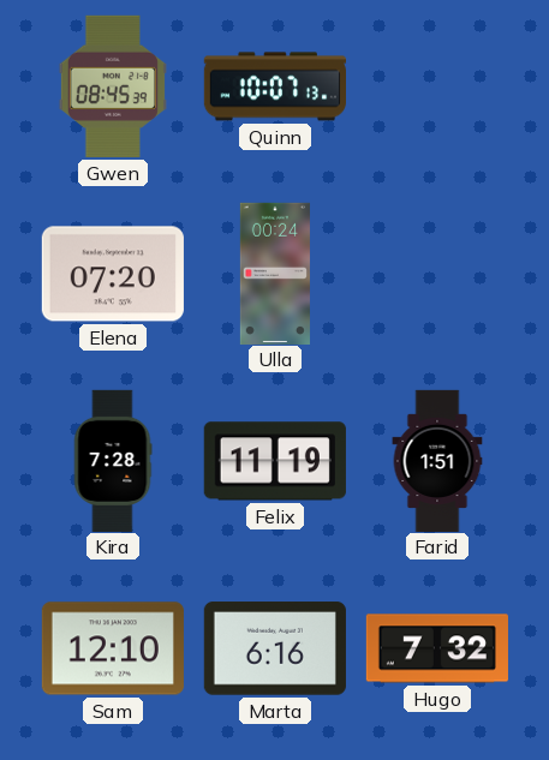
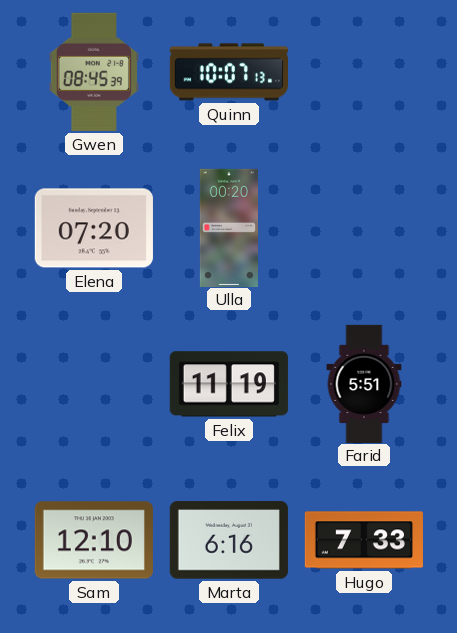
Ulla: 00:24 -> 00:20
Kira: 7:28 -> none
Farid: 1:51 -> 5:51
Hugo: 7:32 -> 7:33
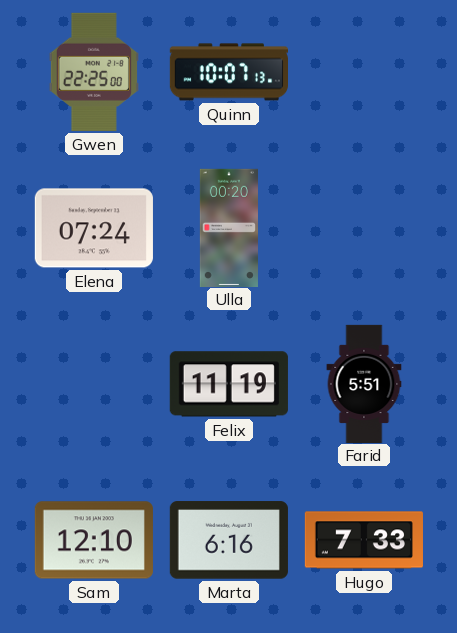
Gwen: 08:45 -> 22:25
Elena: 07:20 -> 07:24
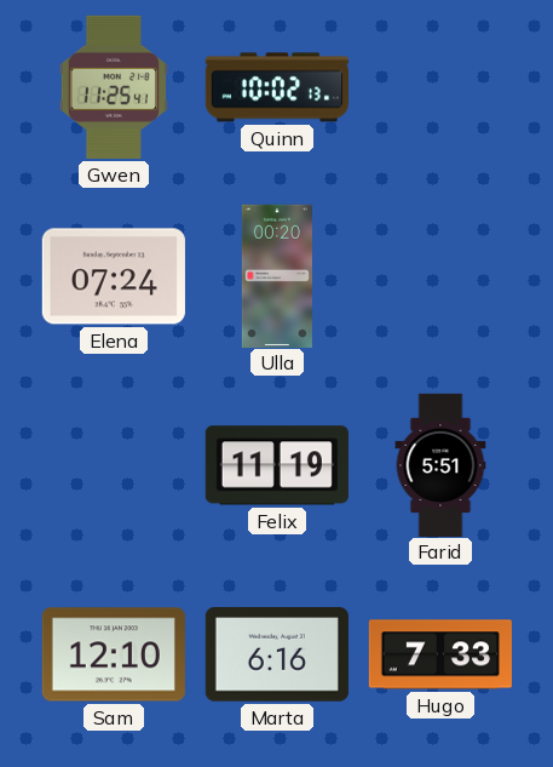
Gwen: 22:25 -> 11:25
Quinn: 10:07 -> 10:02
